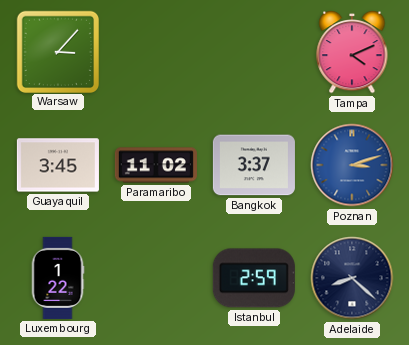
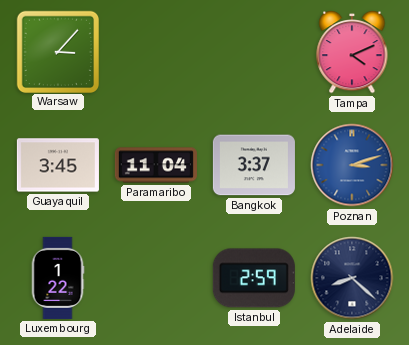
Paramaribo: 11:02 -> 11:04
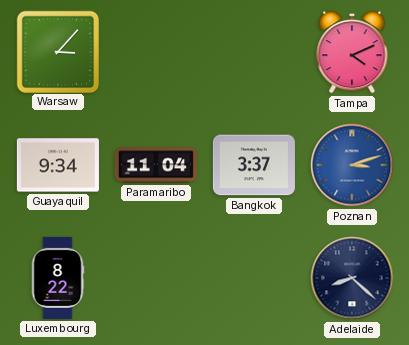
Guayaquil: 3:45 -> 9:34
Luxembourg: 1:22 -> 8:22
Istanbul: 2:59 -> none
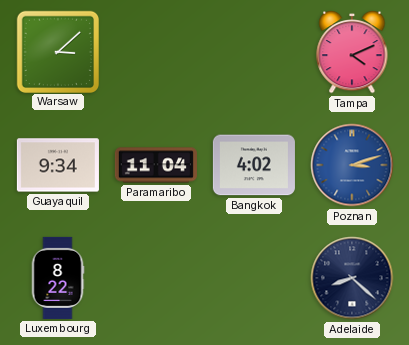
Warsaw: 3:07 -> 3:08
Bangkok: 3:37 -> 4:02
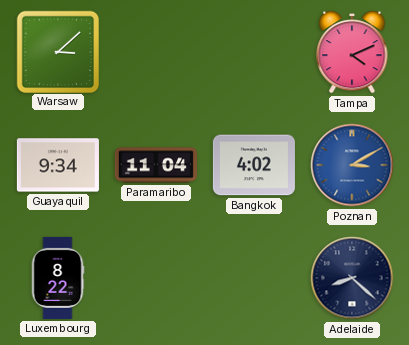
Poznan: 3:12 -> 3:10
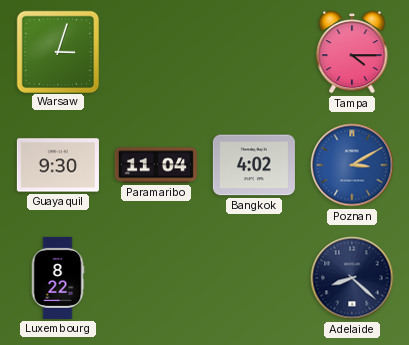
Warsaw: 3:08 -> 3:03
Tampa: 4:11 -> 4:15
Guayaquil: 9:34 -> 9:30
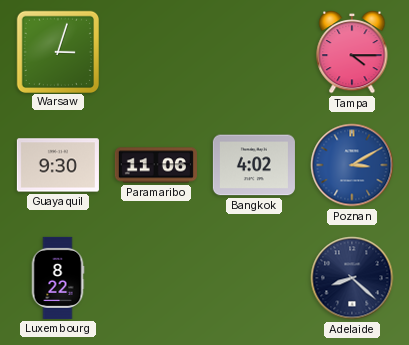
Paramaribo: 11:04 -> 11:06
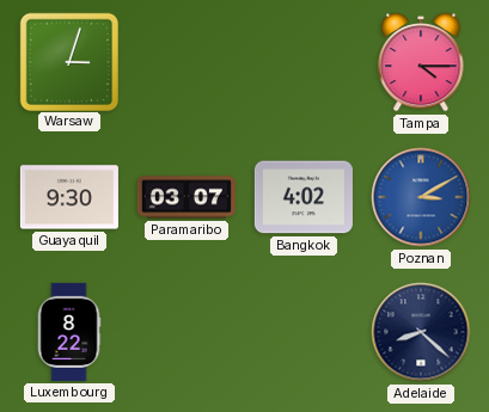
Paramaribo: 11:06 -> 03:07
